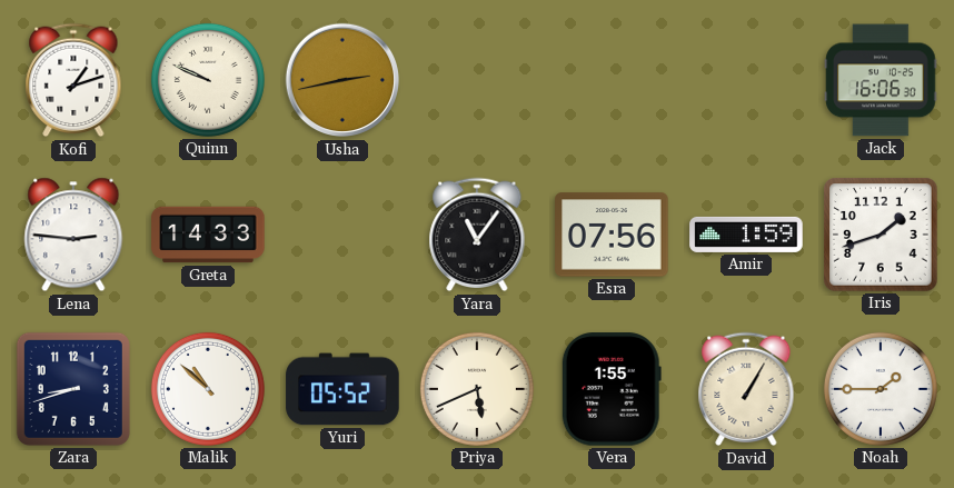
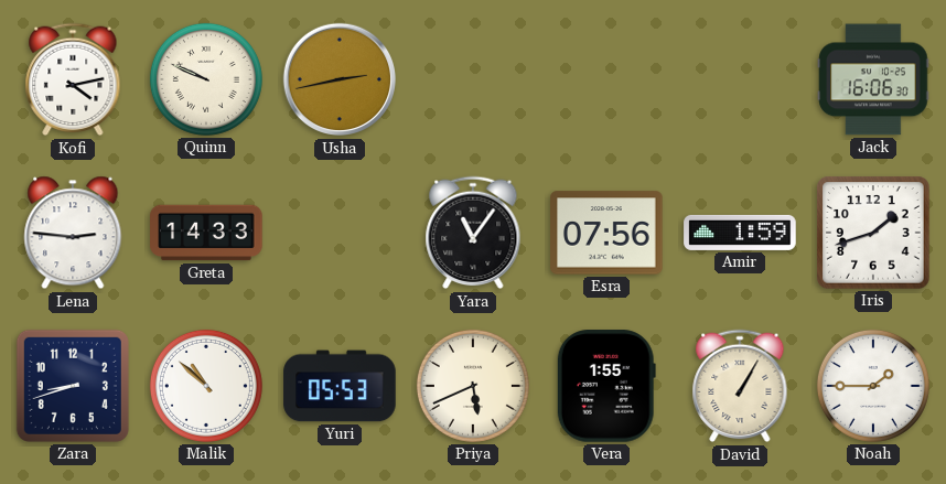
Kofi: 1:12 -> 4:13
Yuri: 05:52 -> 05:53
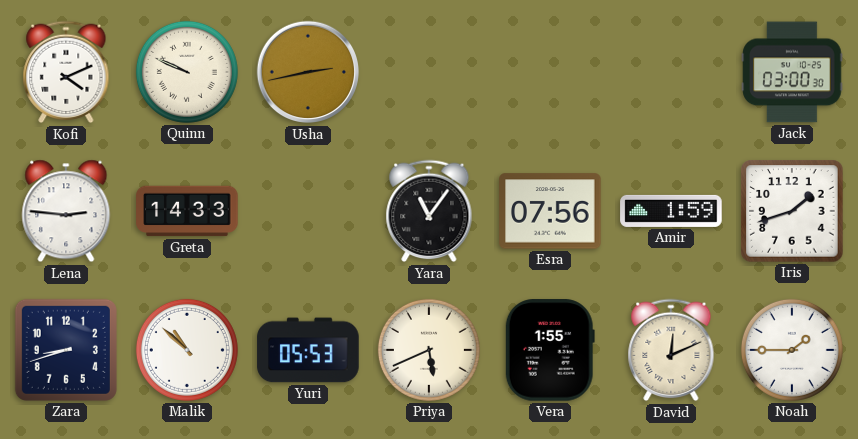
Kofi: 4:13 -> 4:11
Jack: 16:06 -> 03:00
David: 1:05 -> 12:11
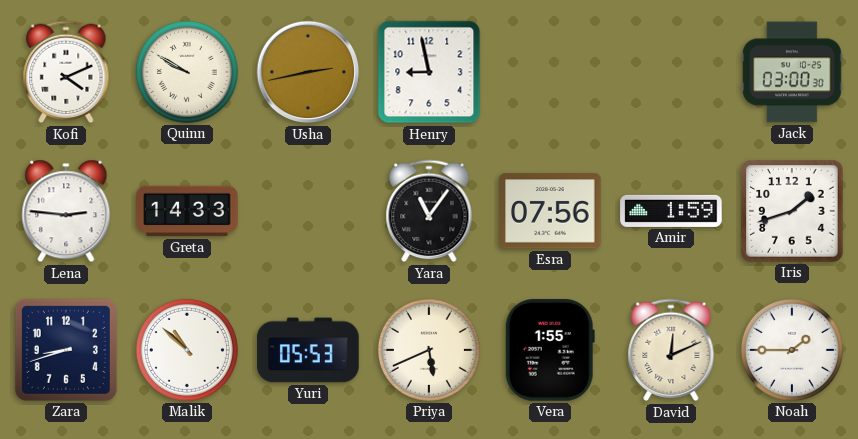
Quinn: 9:49 -> 9:50
Henry: none -> 8:58
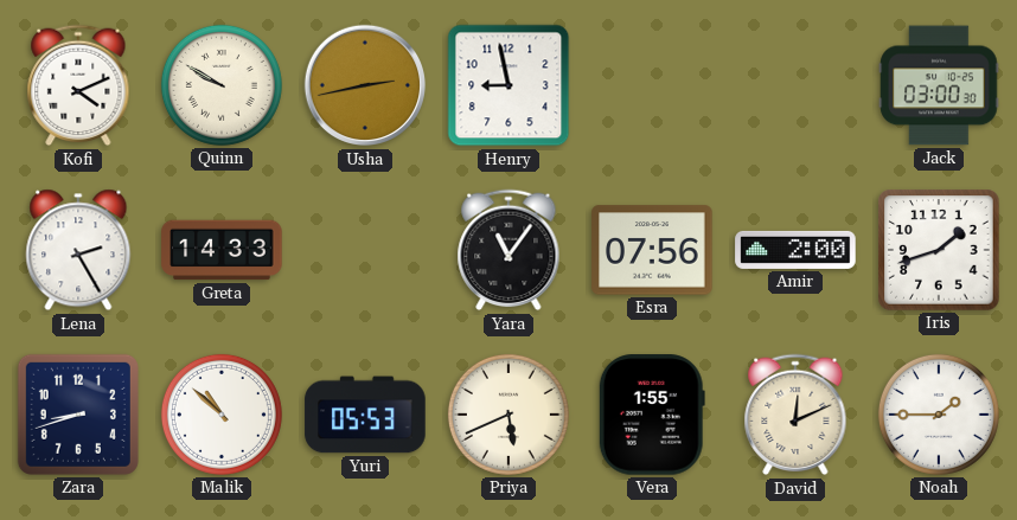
Lena: 2:46 -> 2:25
Amir: 1:59 -> 2:00
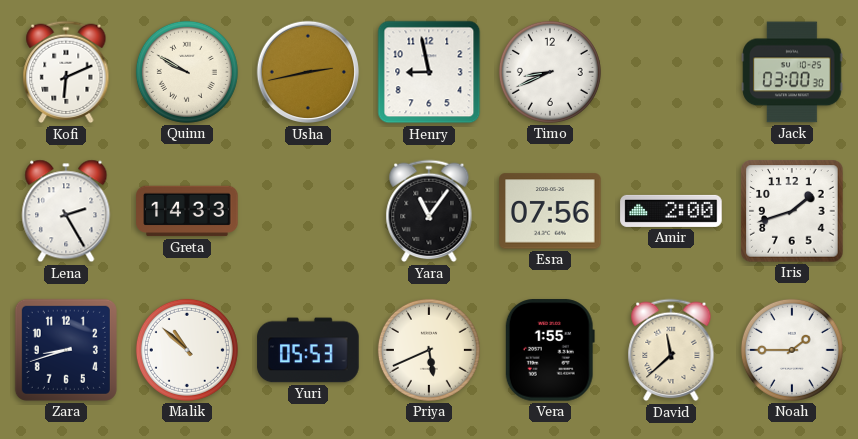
Kofi: 4:11 -> 6:11
Timo: none -> 8:41
David: 12:11 -> 11:38
